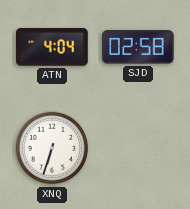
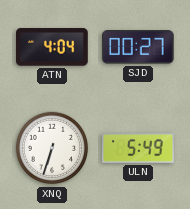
SJD: 02:58 -> 00:27
ULN: none -> 5:49
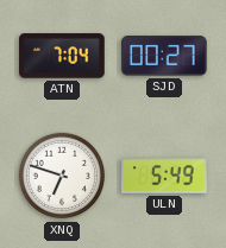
ATN: 4:04 -> 7:04
XNQ: 6:33 -> 6:48
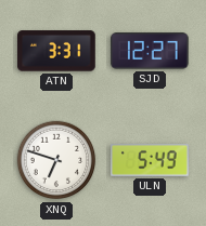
ATN: 7:04 -> 3:31
SJD: 00:27 -> 12:27
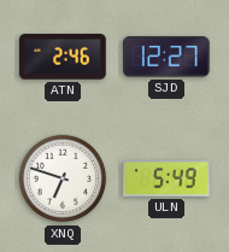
ATN: 3:31 -> 2:46
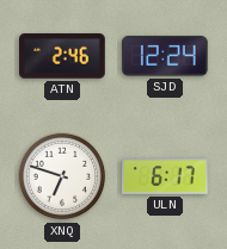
SJD: 12:27 -> 12:24
ULN: 5:49 -> 6:17
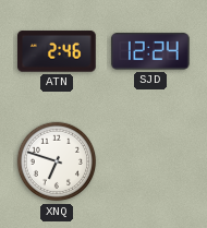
ULN: 6:17 -> none
